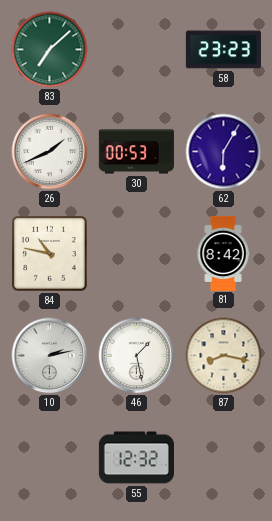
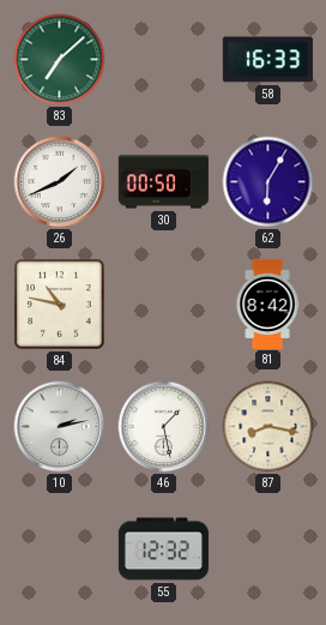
58: 23:23 -> 16:33
30: 00:53 -> 00:50
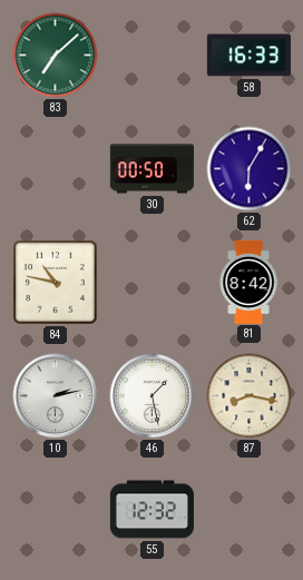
26: 1:41 -> none
